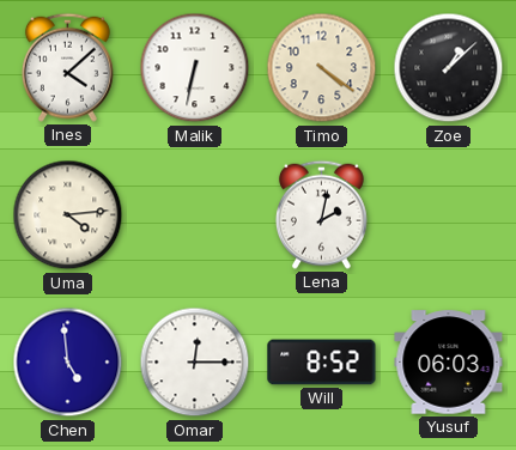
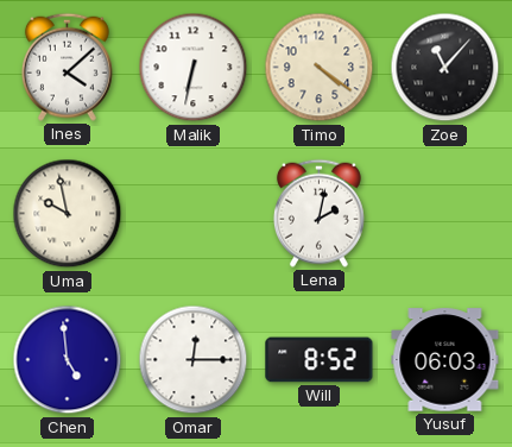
Zoe: 1:08 -> 11:07
Uma: 4:14 -> 9:58
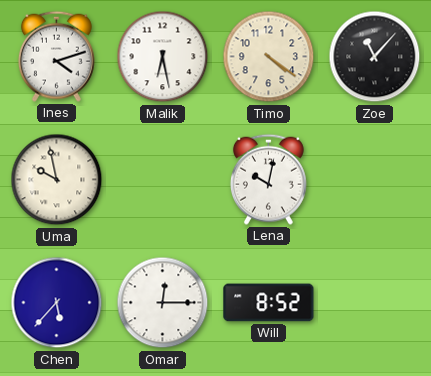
Ines: 4:08 -> 4:12
Malik: 6:32 -> 6:28
Lena: 2:02 -> 10:02
Chen: 4:59 -> 5:37
Yusuf: 06:03 -> none
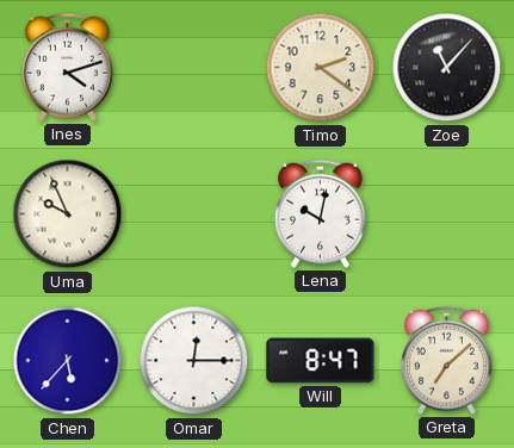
Malik: 6:28 -> none
Timo: 4:21 -> 2:21
Uma: 9:58 -> 9:56
Will: 8:52 -> 8:47
Greta: none -> 7:08
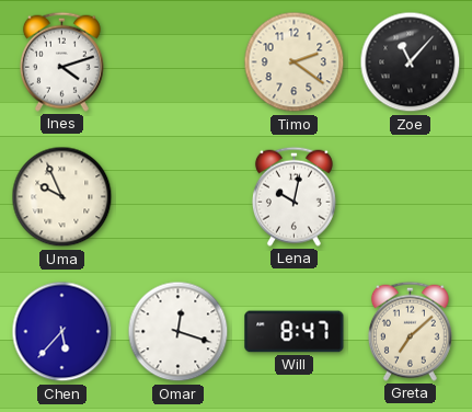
Omar: 12:15 -> 12:18
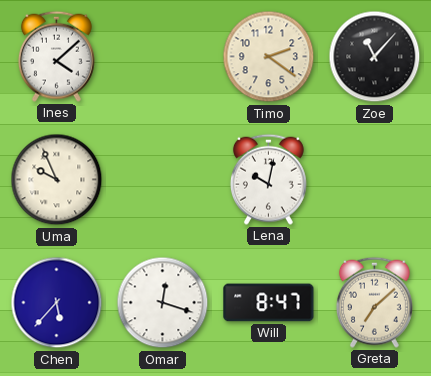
Ines: 4:12 -> 4:08
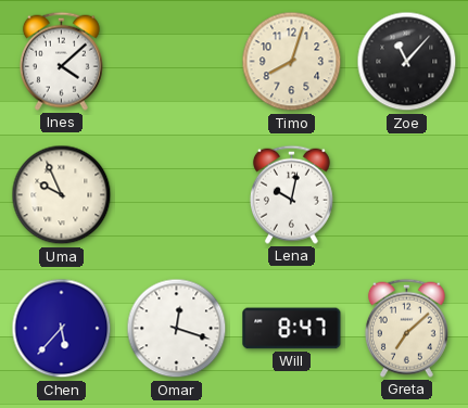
Timo: 2:21 -> 8:03
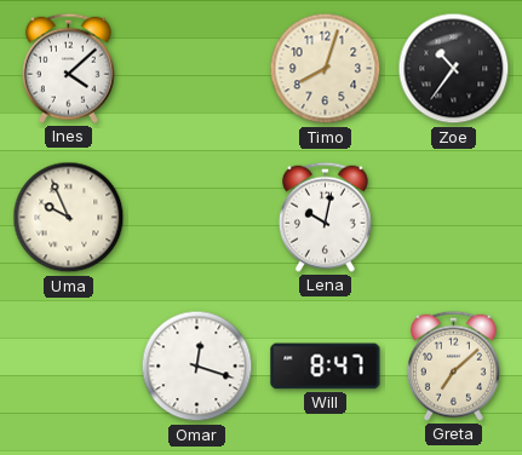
Zoe: 11:07 -> 10:36
Chen: 5:37 -> none
